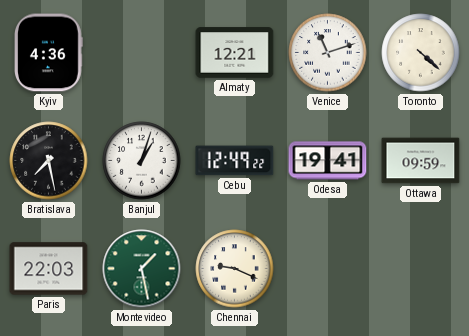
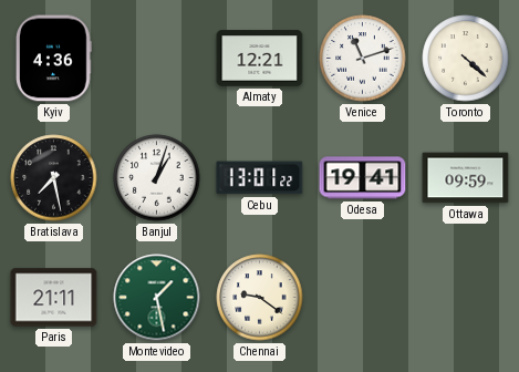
Cebu: 12:49 -> 13:01
Paris: 22:03 -> 21:11
Chennai: 9:19 -> 9:21
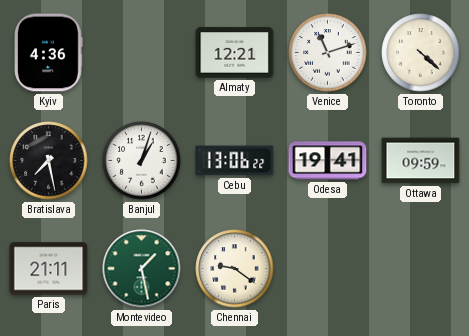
Cebu: 13:01 -> 13:06
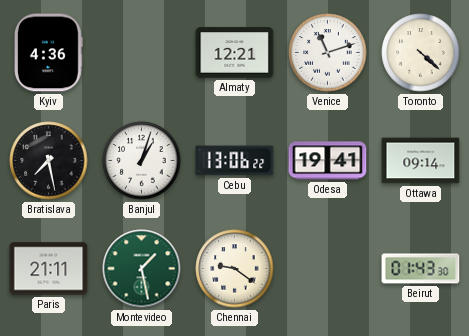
Ottawa: 09:59 -> 09:14
Beirut: none -> 01:43
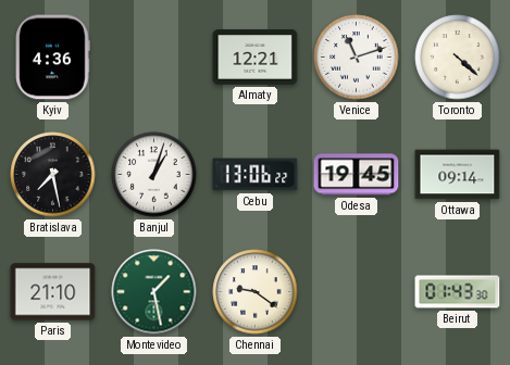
Odesa: 19:41 -> 19:45
Paris: 21:11 -> 21:10
